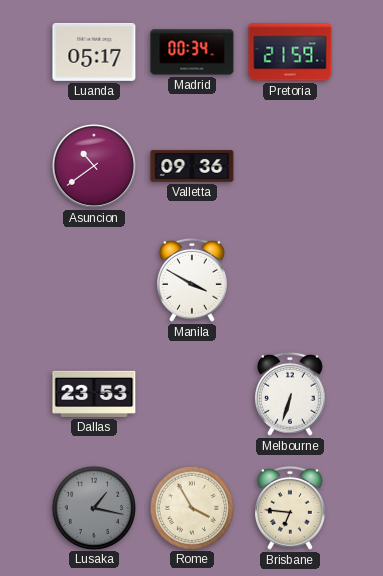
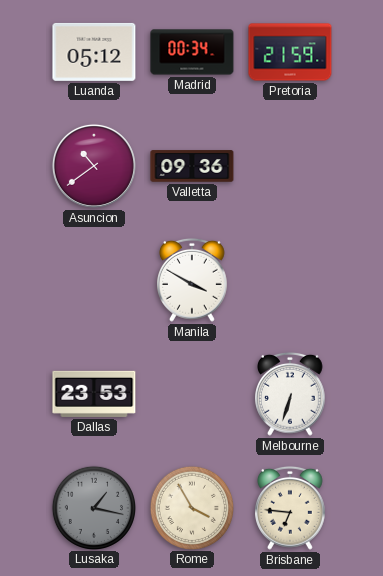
Luanda: 05:17 -> 05:12
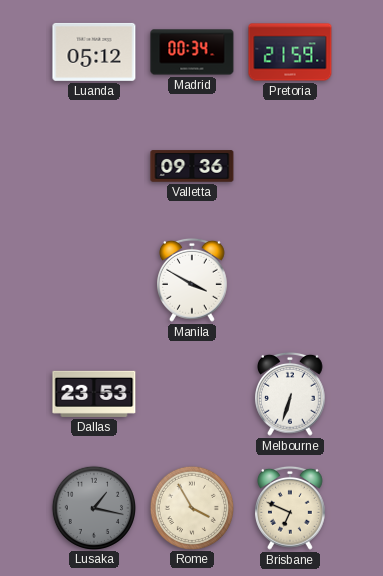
Asuncion: 10:39 -> none
Brisbane: 6:46 -> 6:49
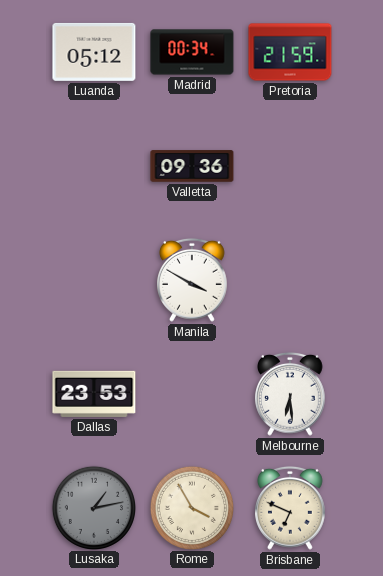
Melbourne: 6:33 -> 6:29
Lusaka: 1:17 -> 1:13
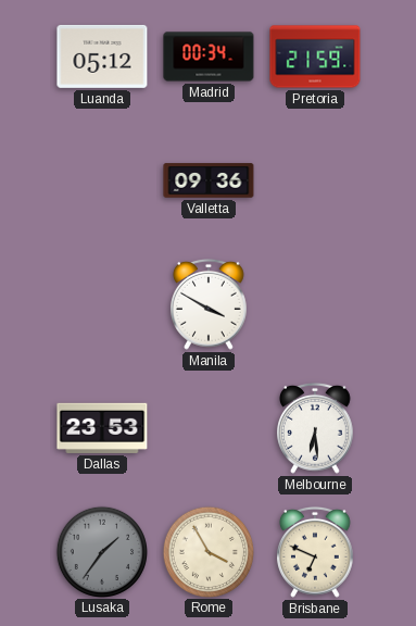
Lusaka: 1:13 -> 1:36
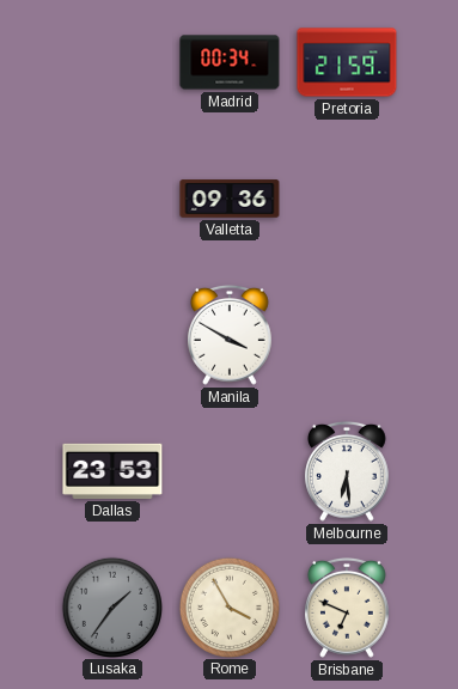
Luanda: 05:12 -> none
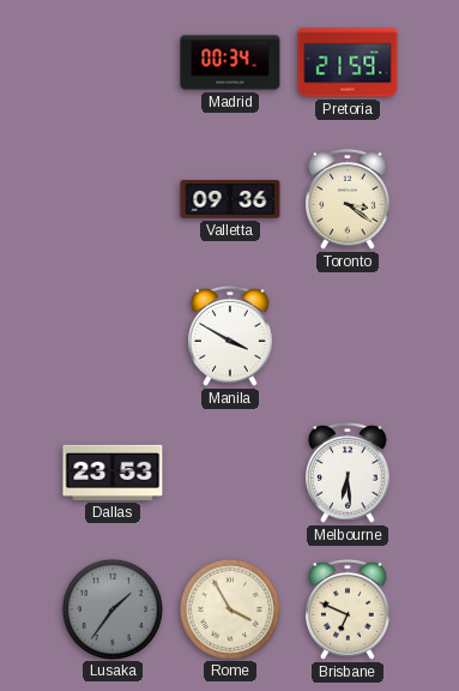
Toronto: none -> 3:21
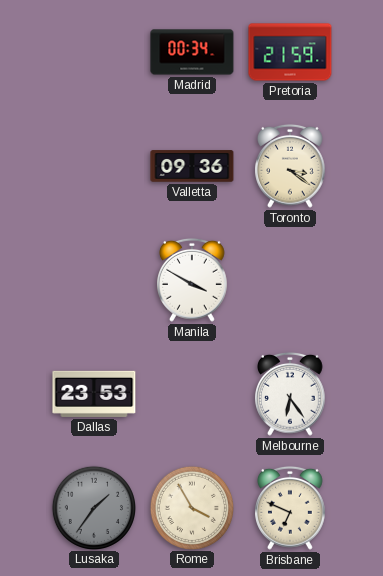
Melbourne: 6:29 -> 6:24
